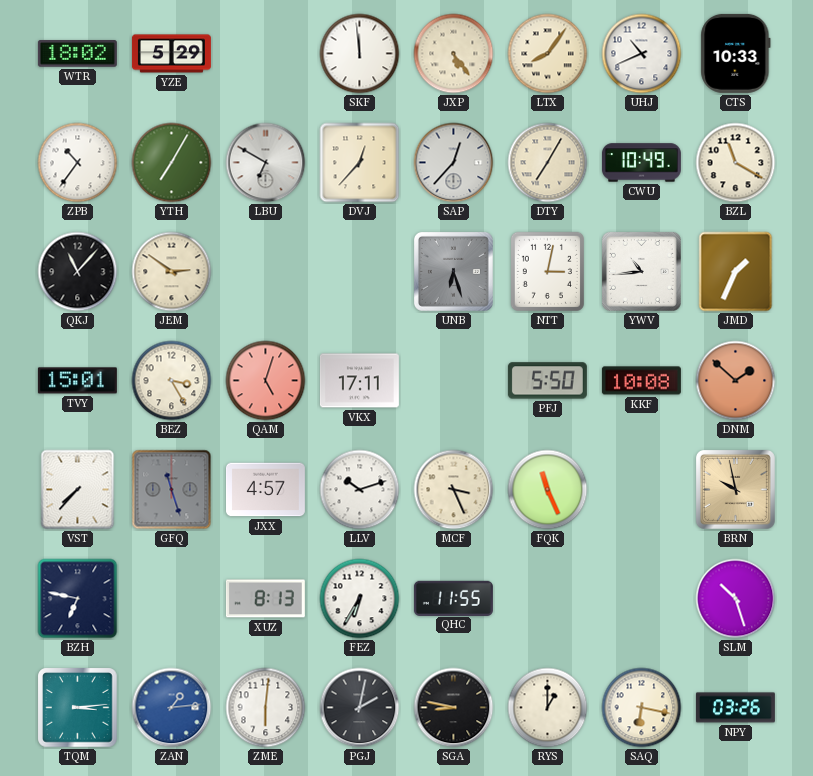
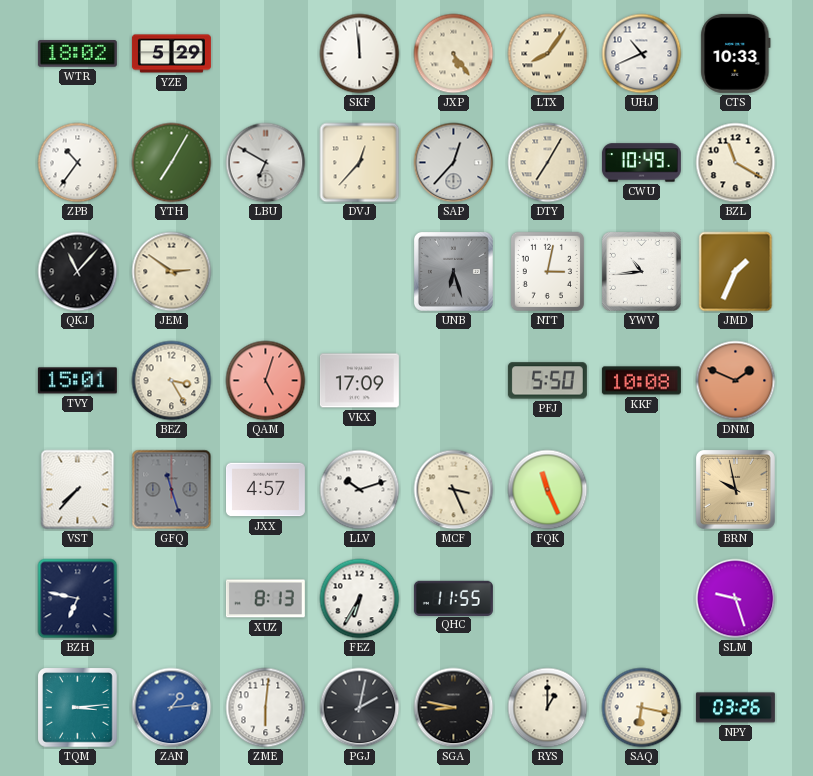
VKX: 17:11 -> 17:09
DNM: 1:52 -> 1:49
SLM: 10:27 -> 9:27
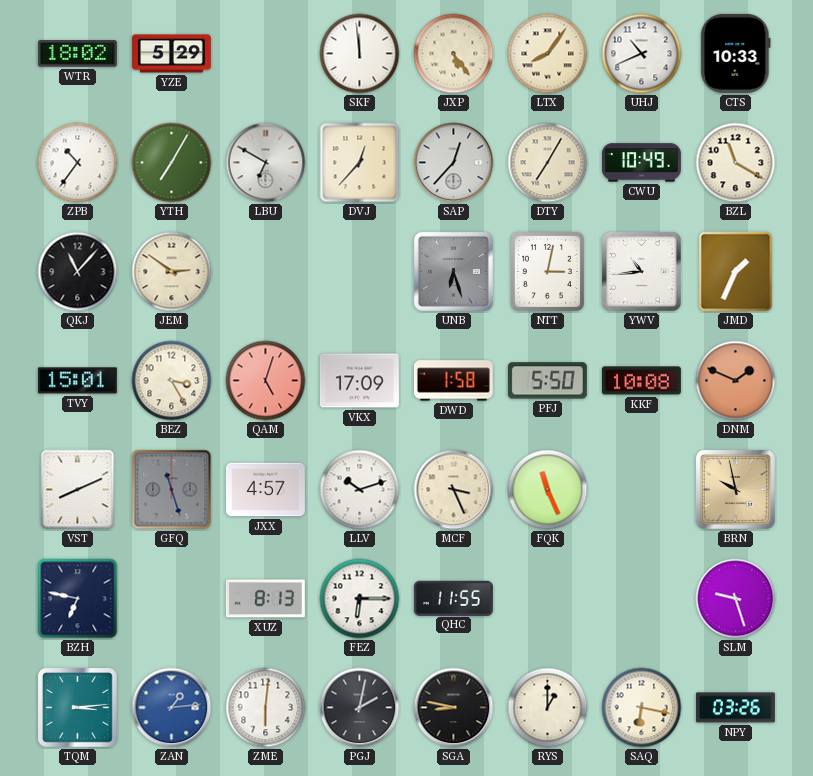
DWD: none -> 1:58
VST: 7:37 -> 8:11
FEZ: 6:35 -> 6:15
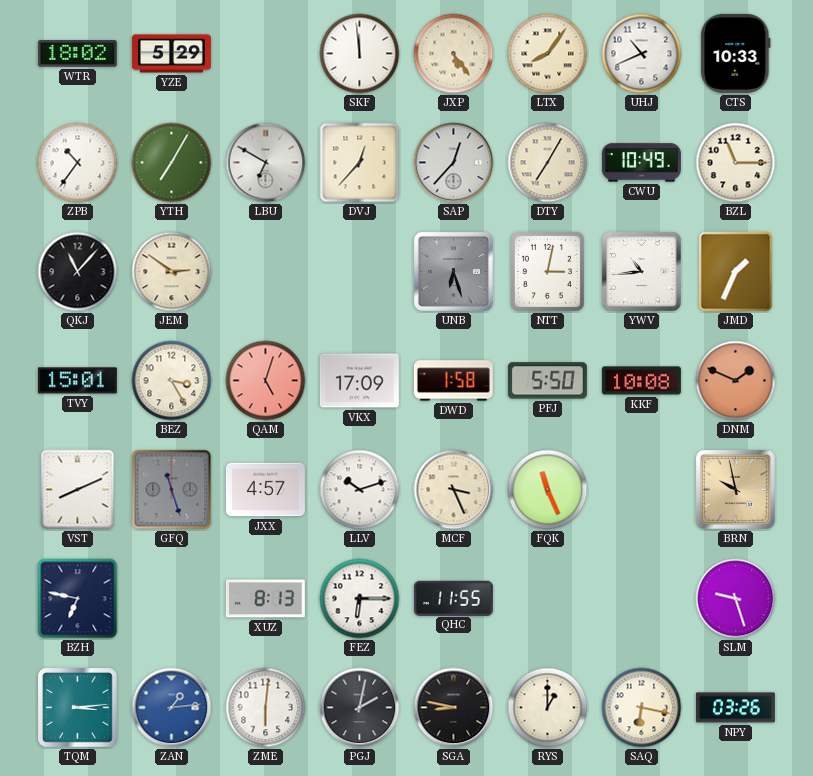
BZL: 11:20 -> 11:15
